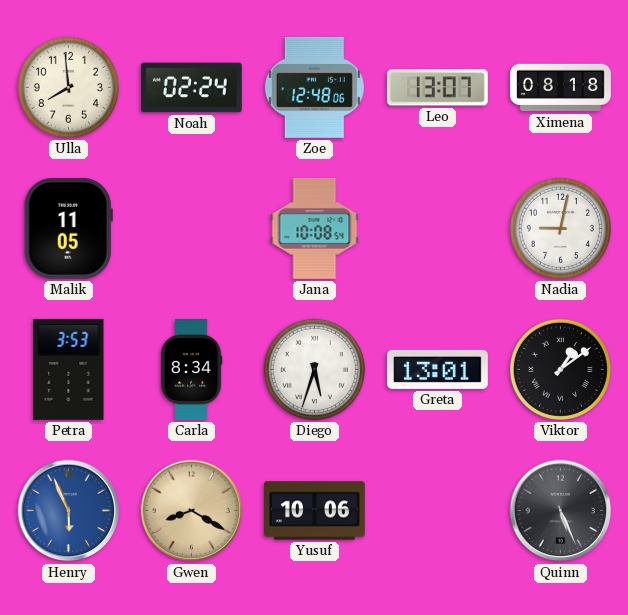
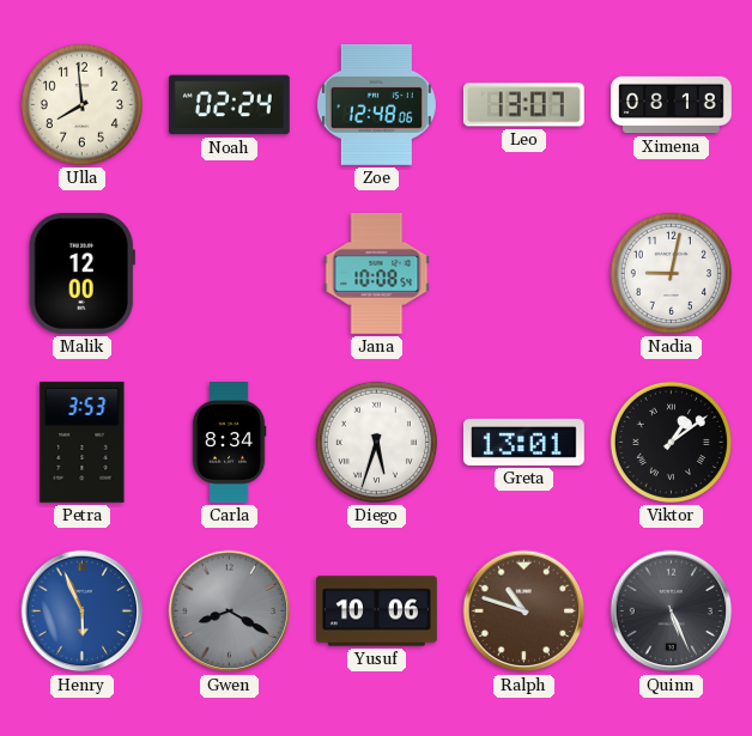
Malik: 11:05 -> 12:00
Gwen dial: champagne -> grey
Ralph: none -> 10:48
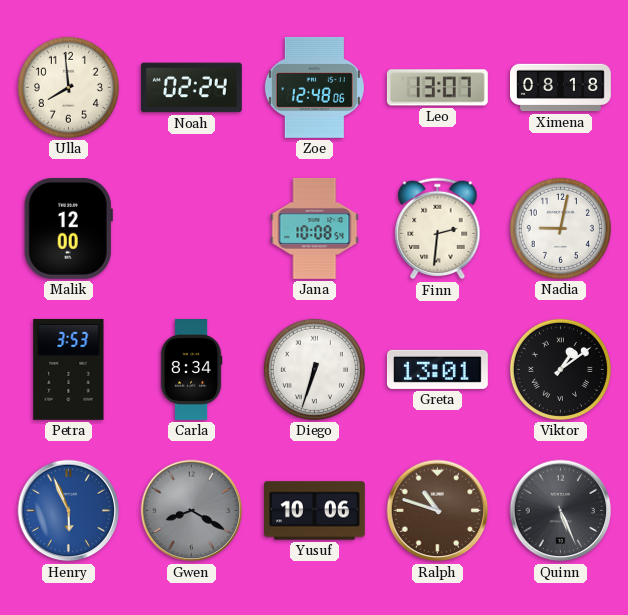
Finn: none -> 2:31
Diego: 5:33 -> 6:33
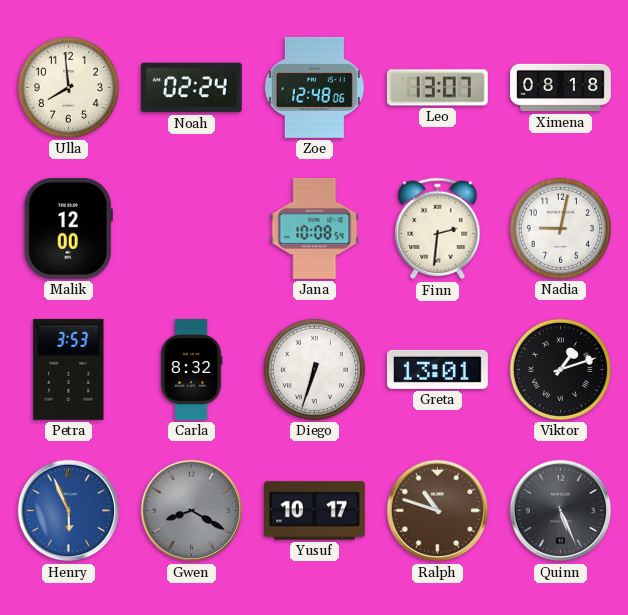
Carla: 8:34 -> 8:32
Viktor: 1:09 -> 1:12
Yusuf: 10:06 -> 10:17
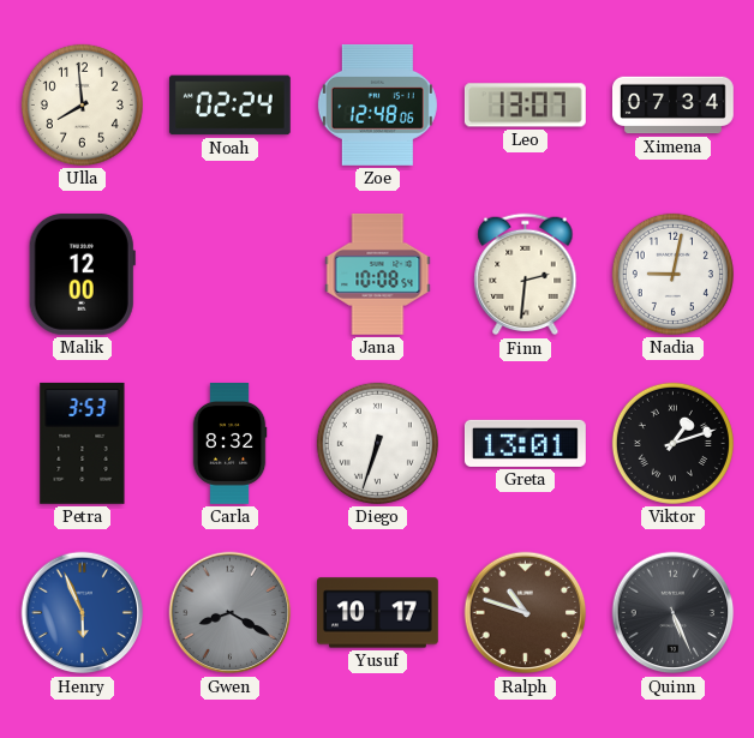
Ximena: 08:18 -> 07:34
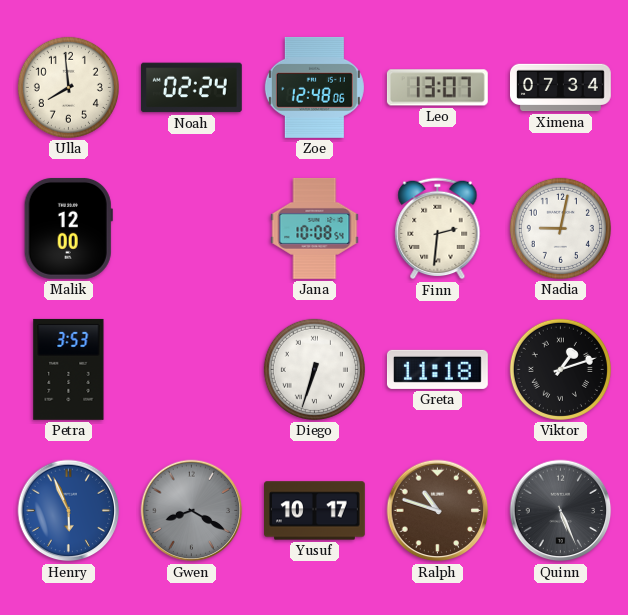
Carla: 8:32 -> none
Greta: 13:01 -> 11:18
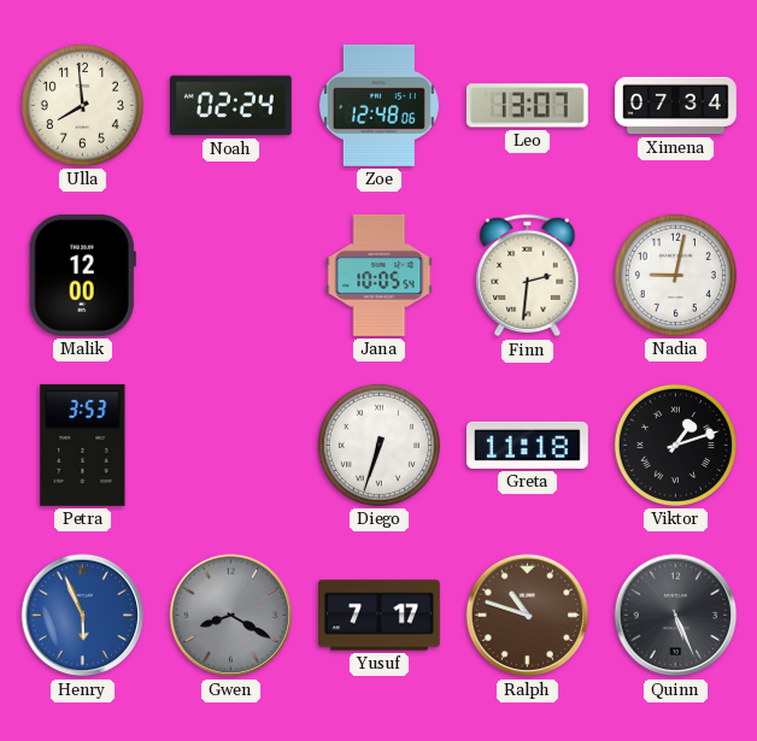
Jana: 10:08 -> 10:05
Yusuf: 10:17 -> 7:17
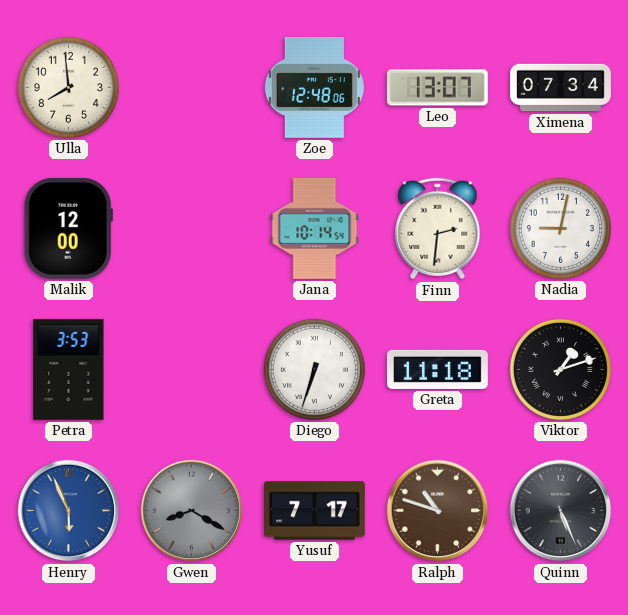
Noah: 02:24 -> none
Jana: 10:05 -> 10:14
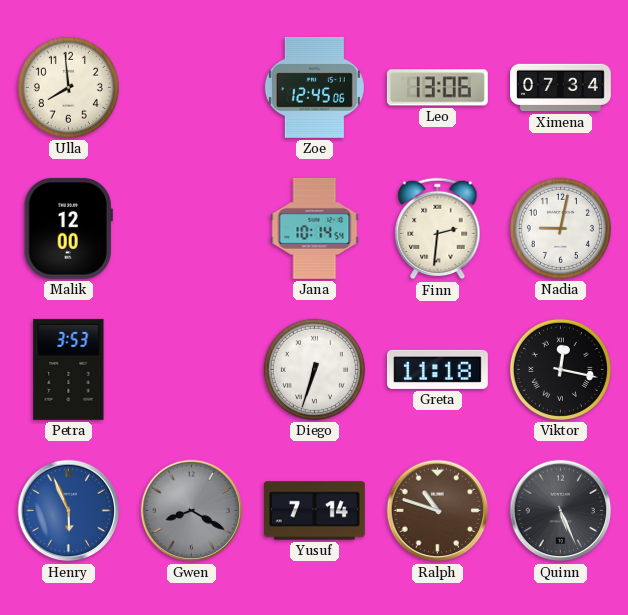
Zoe: 12:48 -> 12:45
Leo: 13:07 -> 13:06
Viktor: 1:12 -> 12:17
Yusuf: 7:17 -> 7:14
